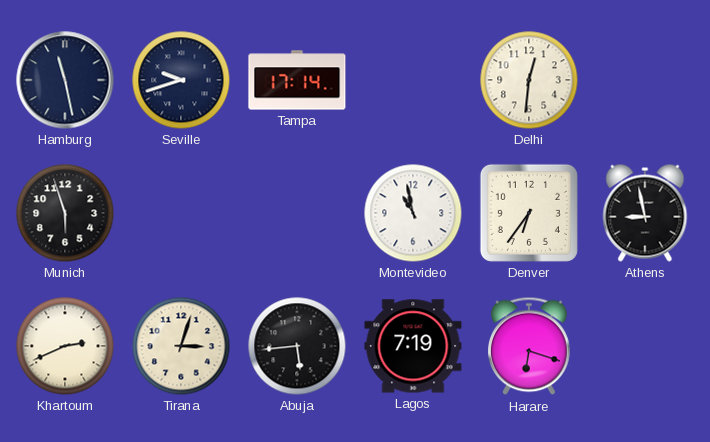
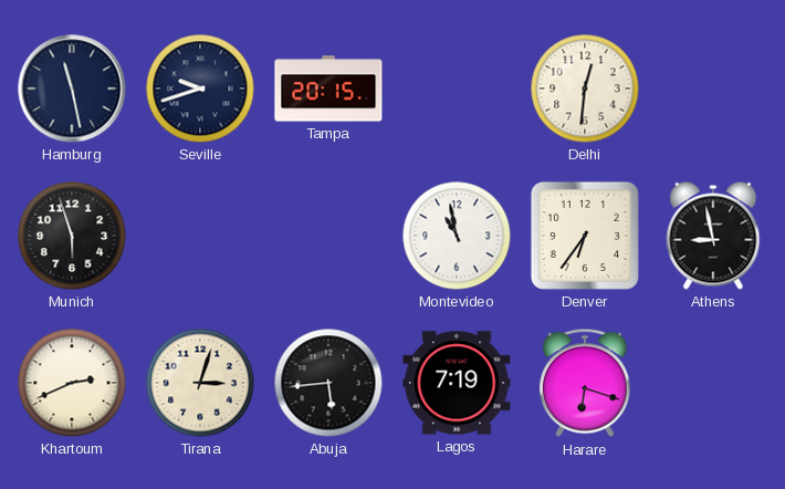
Tampa: 17:14 -> 20:15
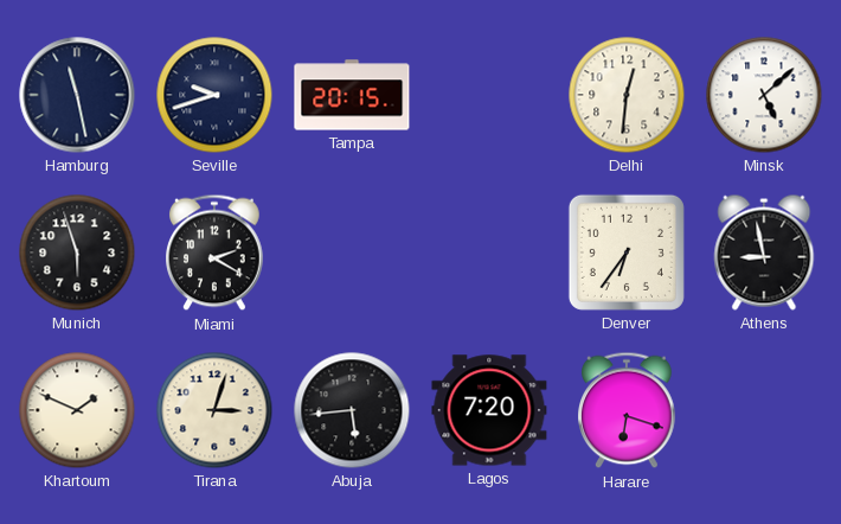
Minsk: none -> 5:08
Miami: none -> 2:20
Montevideo: 10:58 -> none
Khartoum: 2:41 -> 1:49
Lagos: 7:19 -> 7:20
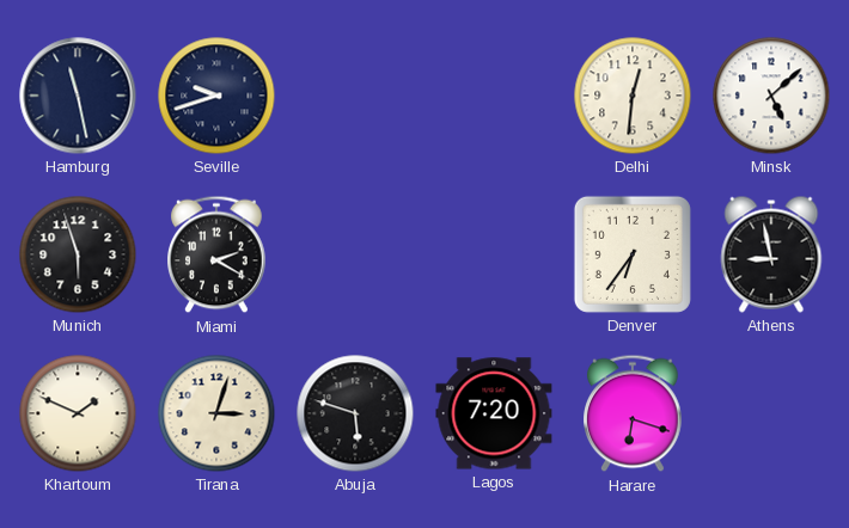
Tampa: 20:15 -> none
Abuja: 5:44 -> 5:48
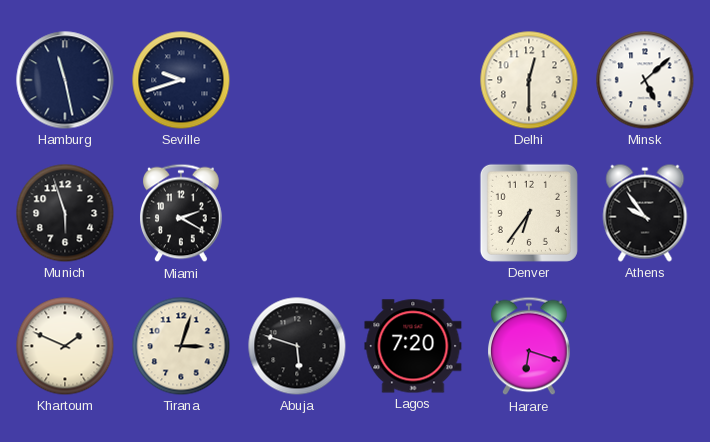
Delhi: 12:31 -> 12:30
Athens: 8:58 -> 9:54
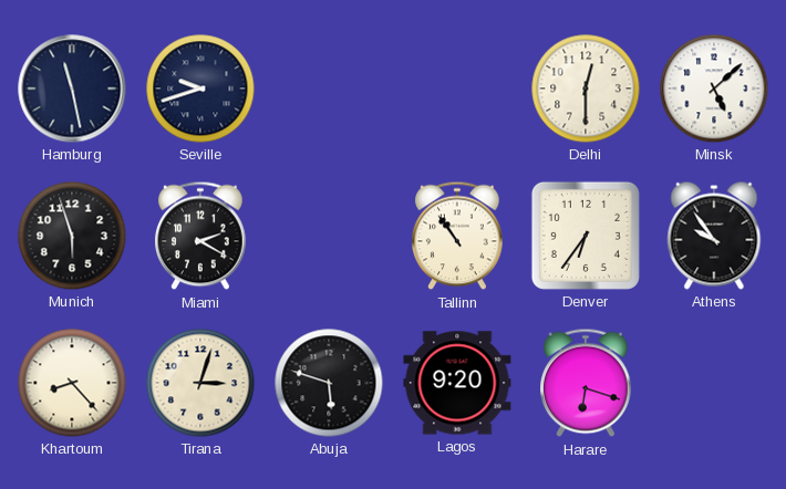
Tallinn: none -> 10:54
Khartoum: 1:49 -> 8:23
Lagos: 7:20 -> 9:20
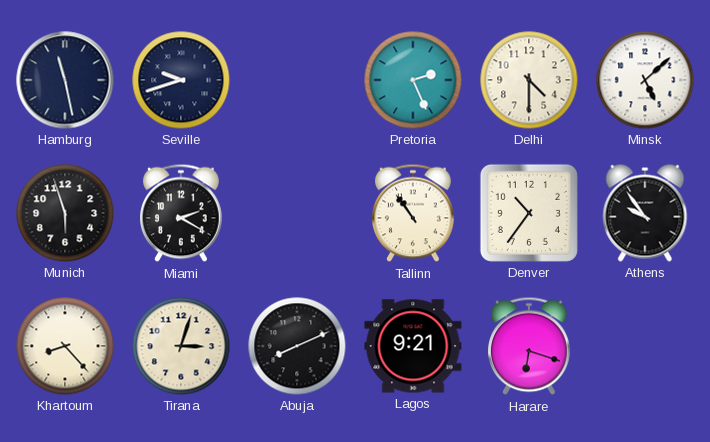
Pretoria: none -> 2:26
Delhi: 12:30 -> 4:30
Denver: 6:36 -> 10:36
Abuja: 5:48 -> 8:11
Lagos: 9:20 -> 9:21
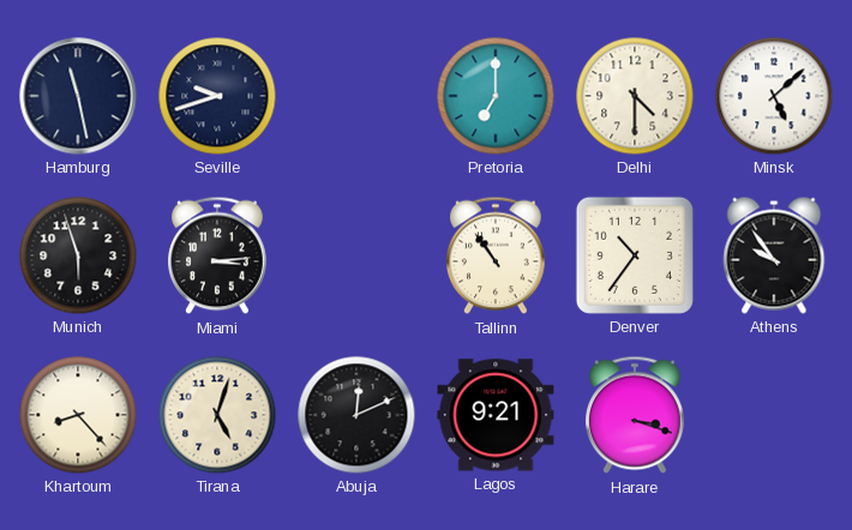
Pretoria: 2:26 -> 7:00
Miami: 2:20 -> 3:14
Tirana: 3:03 -> 5:03
Abuja: 8:11 -> 12:11
Harare: 6:18 -> 3:18
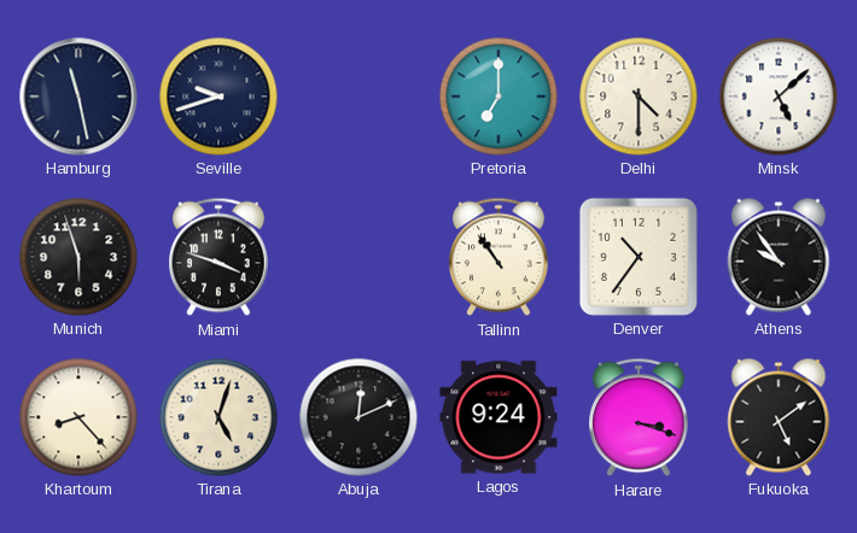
Miami: 3:14 -> 3:48
Lagos: 9:21 -> 9:24
Fukuoka: none -> 5:09
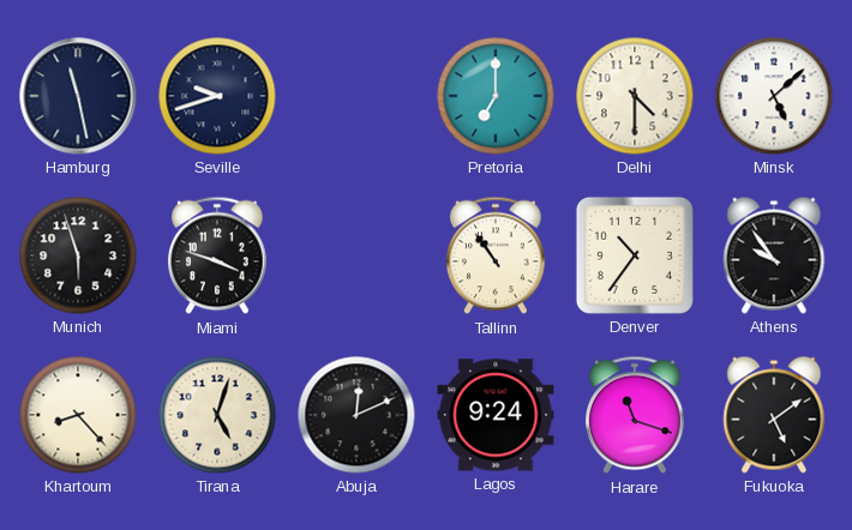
Harare: 3:18 -> 11:18
